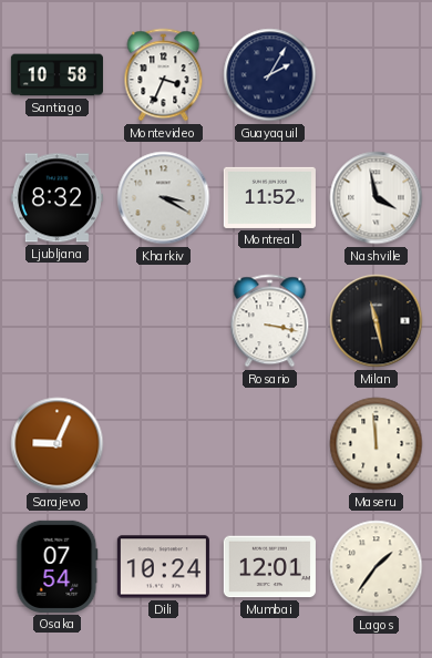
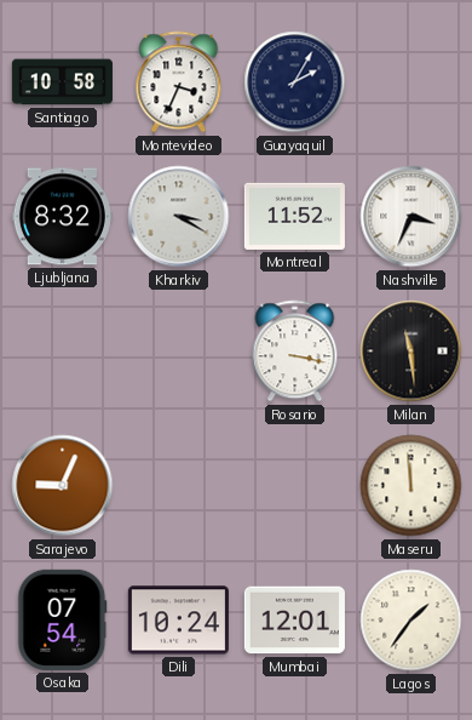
Nashville: 3:58 -> 3:34
Milan: 11:28 -> 11:29
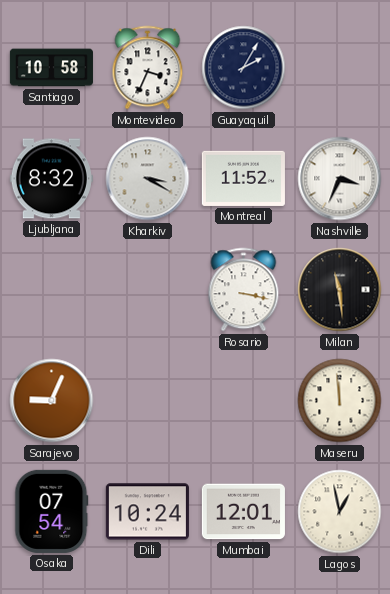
Lagos: 1:36 -> 12:58
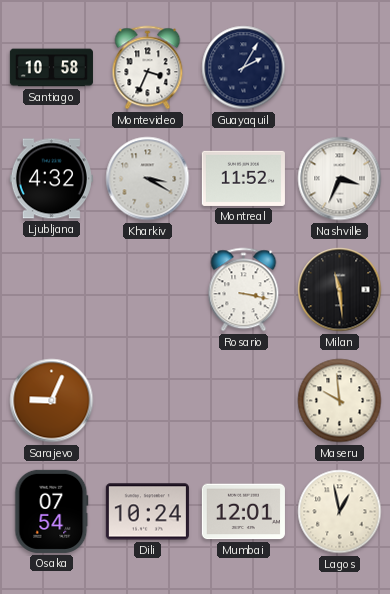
Ljubljana: 8:32 -> 4:32
Maseru: 11:59 -> 9:59
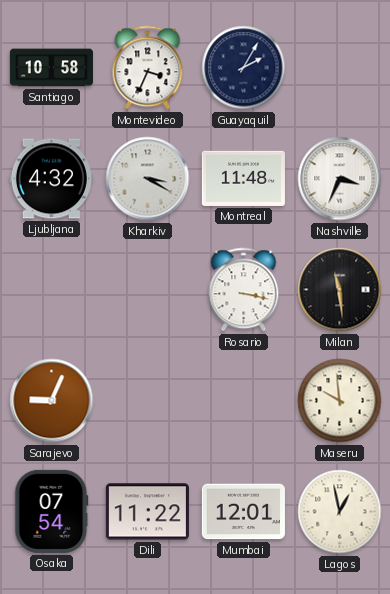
Montreal: 11:52 -> 11:48
Dili: 10:24 -> 11:22
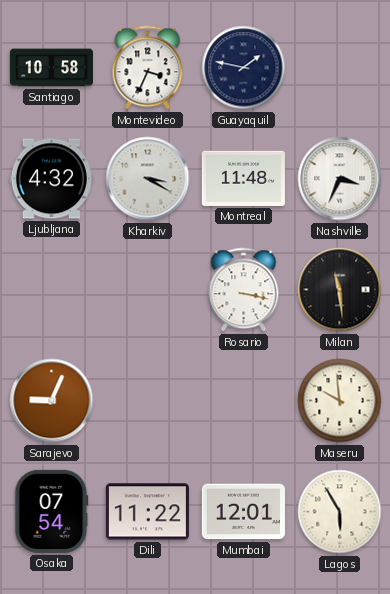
Guayaquil: 2:05 -> 1:47
Lagos: 12:58 -> 5:55
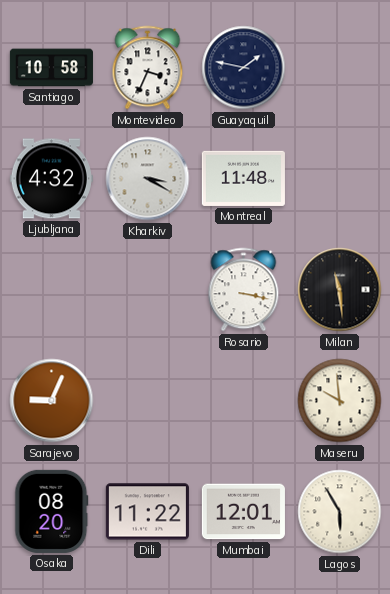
Nashville: 3:34 -> none
Osaka: 07:54 -> 08:20
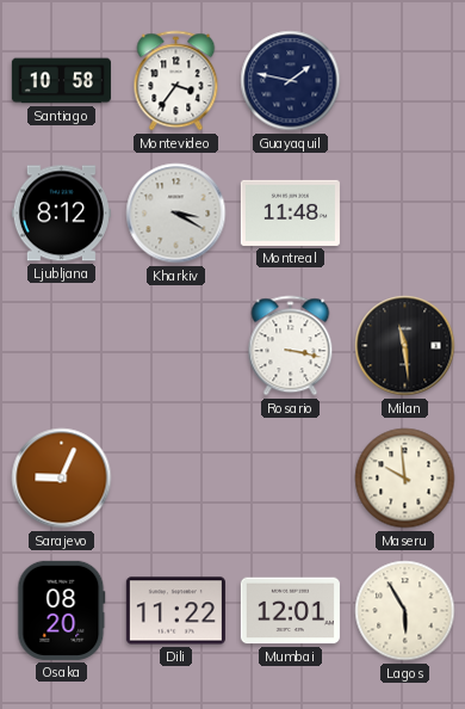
Montevideo: 3:34 -> 3:36
Ljubljana: 4:32 -> 8:12
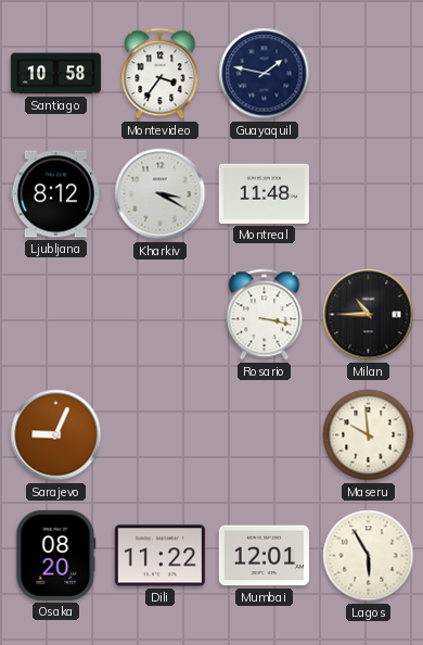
Milan: 11:29 -> 10:45
